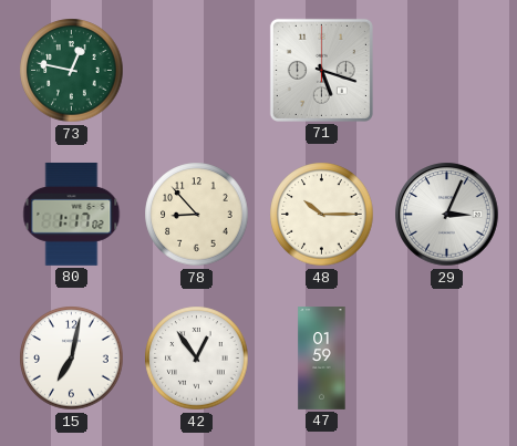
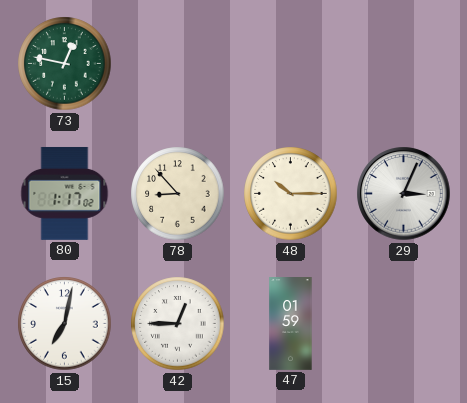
71: 5:18 -> none
42: 12:54 -> 12:45
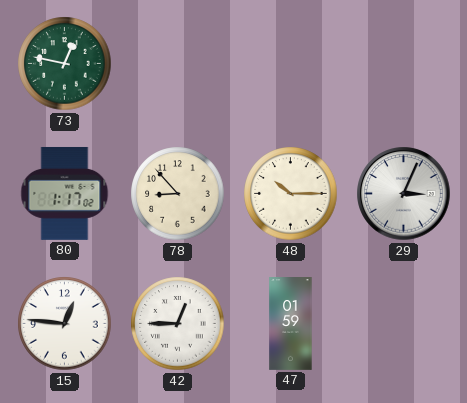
15: 7:02 -> 12:46
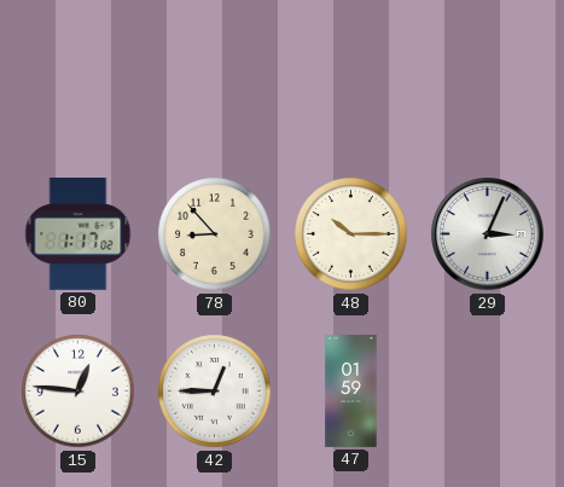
73: 12:47 -> none
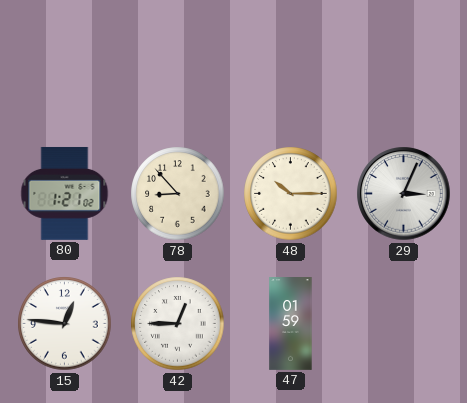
80: 1:17 -> 1:21
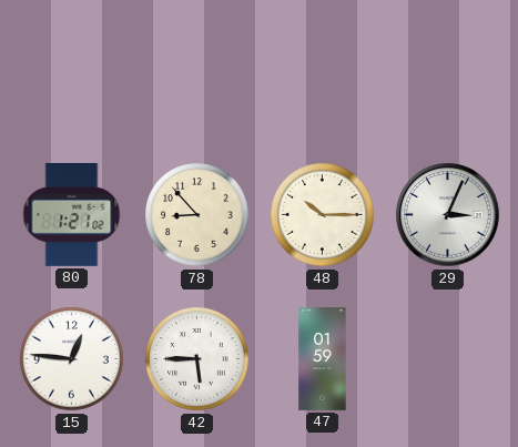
42: 12:45 -> 5:45
